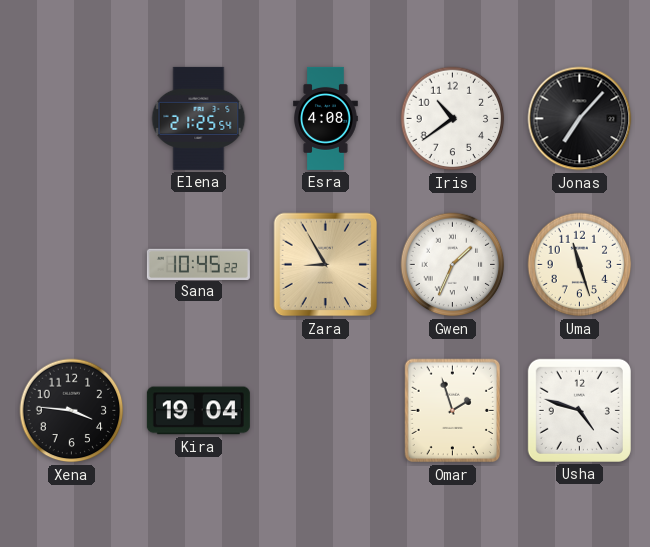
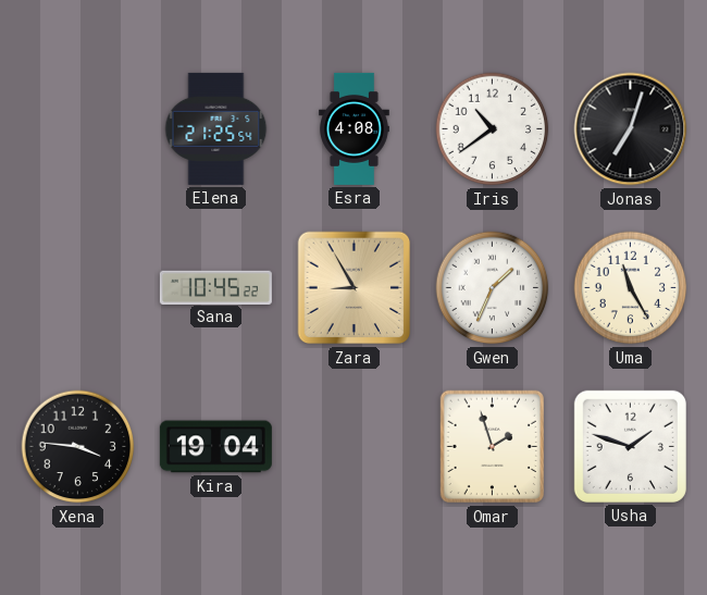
Jonas: 7:07 -> 7:03
Uma: 11:27 -> 11:25
Usha: 4:48 -> 1:48
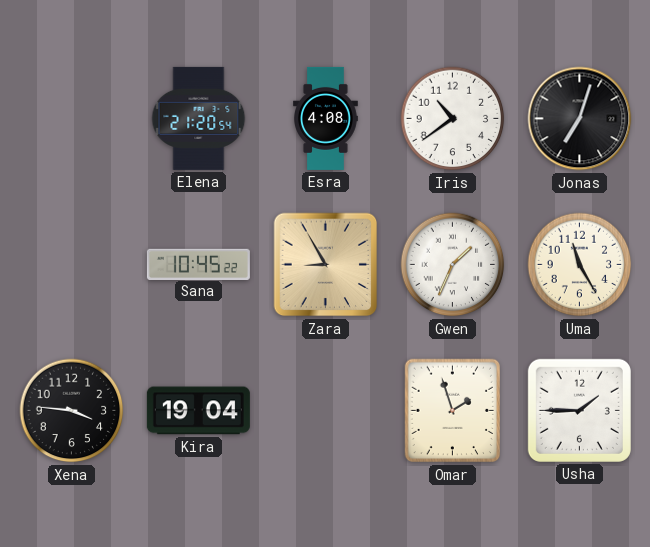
Elena: 21:25 -> 21:20
Usha: 1:48 -> 1:45
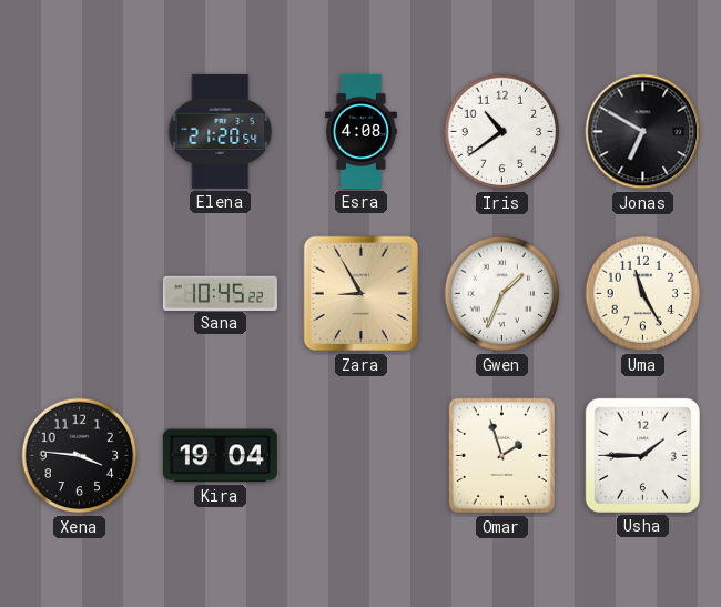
Jonas: 7:03 -> 6:50
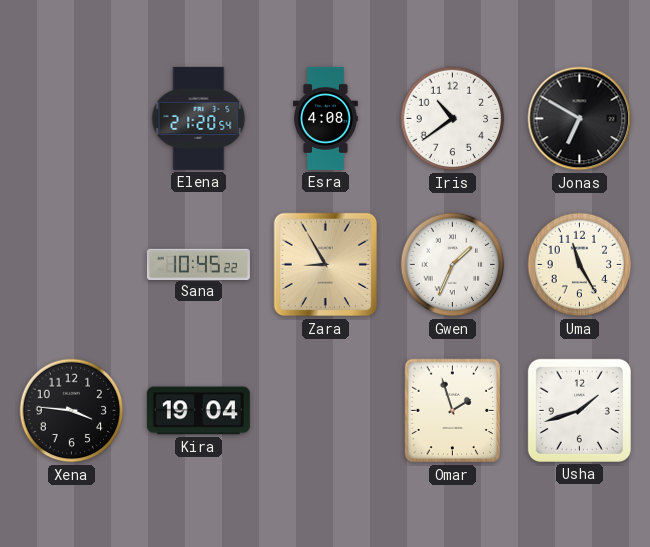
Usha: 1:45 -> 1:42
